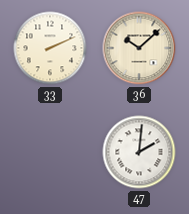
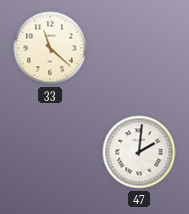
33: 2:11 -> 11:22
36: 10:08 -> none
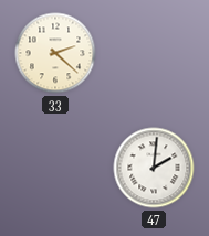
33: 11:22 -> 2:22
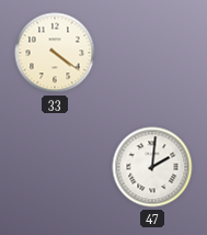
33: 2:22 -> 4:21
